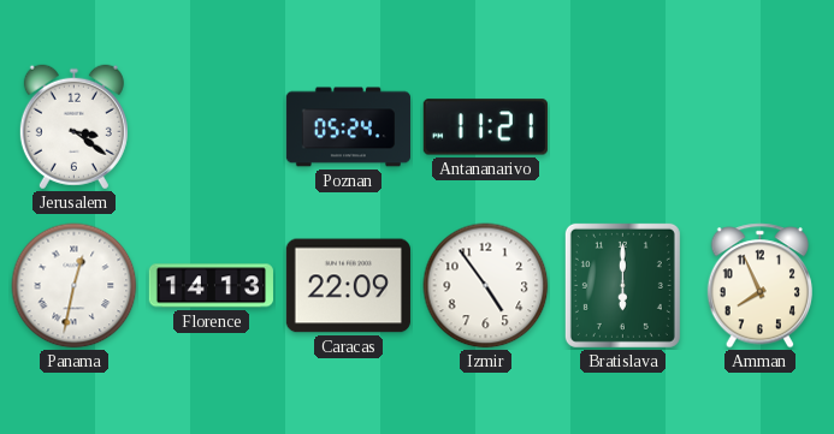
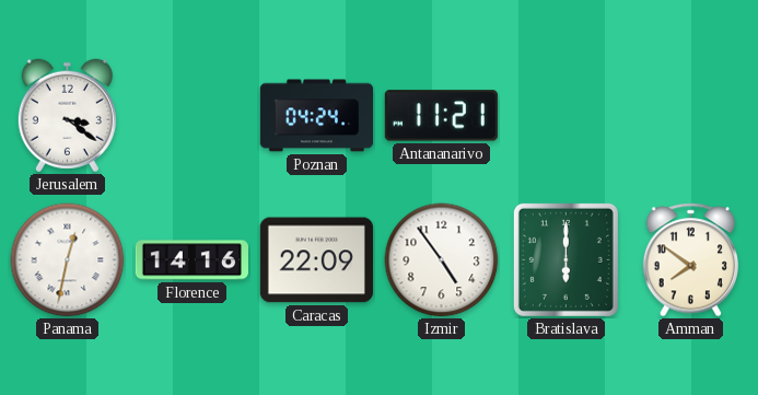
Poznan: 05:24 -> 04:24
Florence: 14:13 -> 14:16
Amman: 7:56 -> 7:51
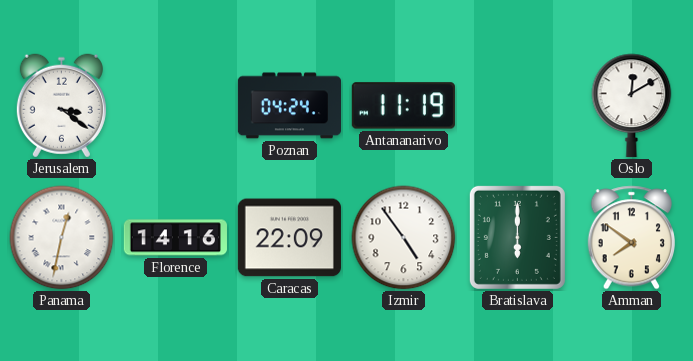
Antananarivo: 11:21 -> 11:19
Oslo: none -> 12:10
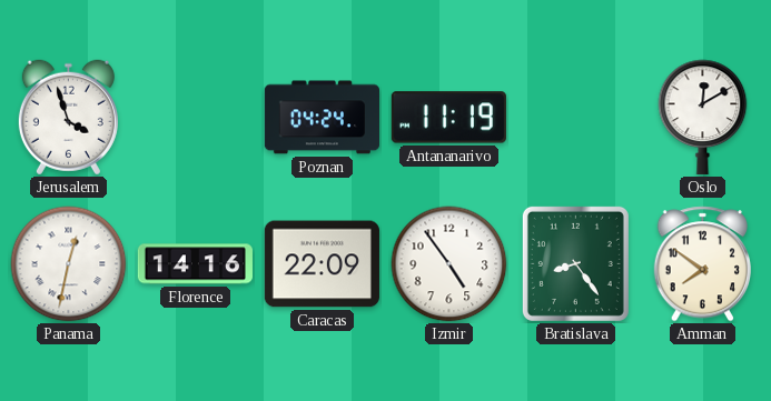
Jerusalem: 3:21 -> 3:57
Bratislava: 6:00 -> 8:24
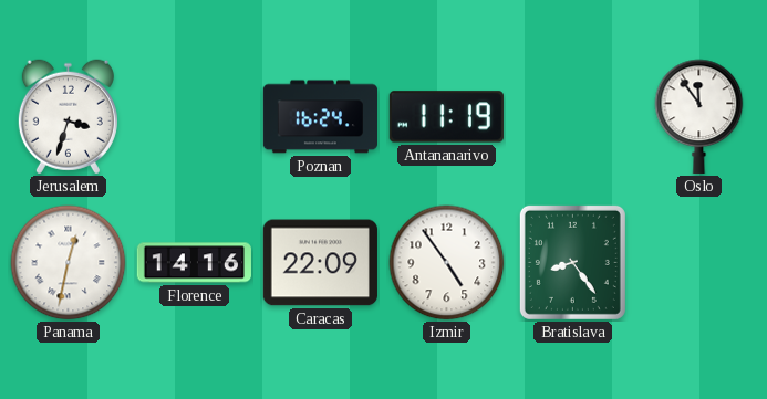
Jerusalem: 3:57 -> 3:33
Poznan: 04:24 -> 16:24
Oslo: 12:10 -> 11:54
Amman: 7:51 -> none
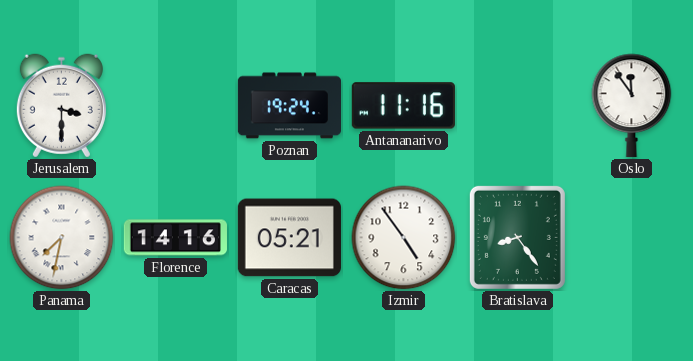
Jerusalem: 3:33 -> 3:30
Poznan: 16:24 -> 19:24
Antananarivo: 11:19 -> 11:16
Panama: 12:32 -> 7:32
Caracas: 22:09 -> 05:21
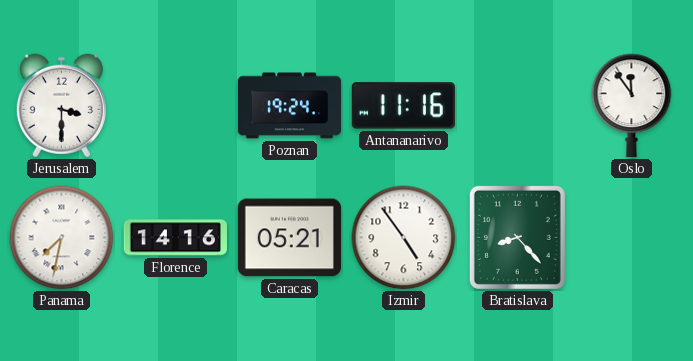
Bratislava: 8:24 -> 8:23
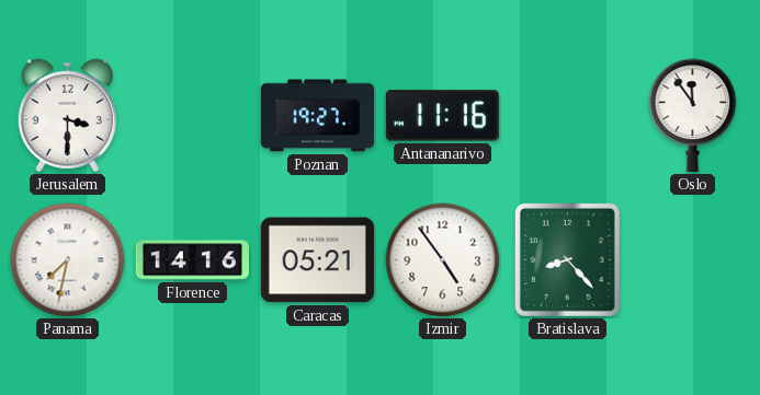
Poznan: 19:24 -> 19:27
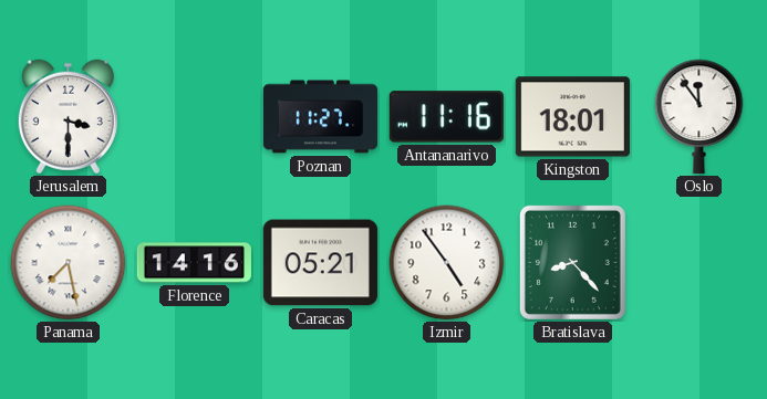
Poznan: 19:27 -> 11:27
Kingston: none -> 18:01
Panama: 7:32 -> 7:28
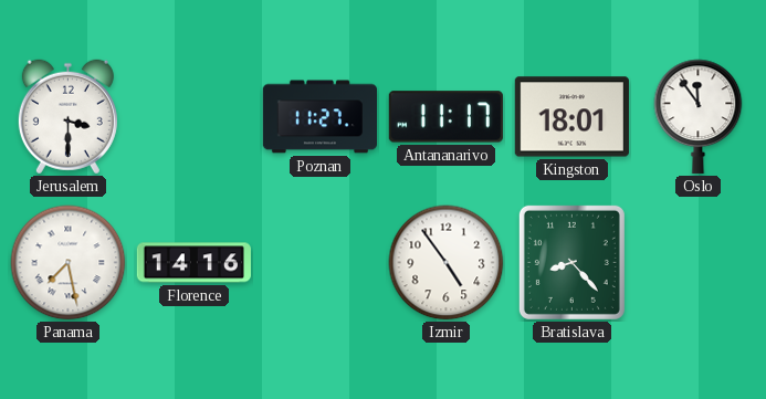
Antananarivo: 11:16 -> 11:17
Caracas: 05:21 -> none
